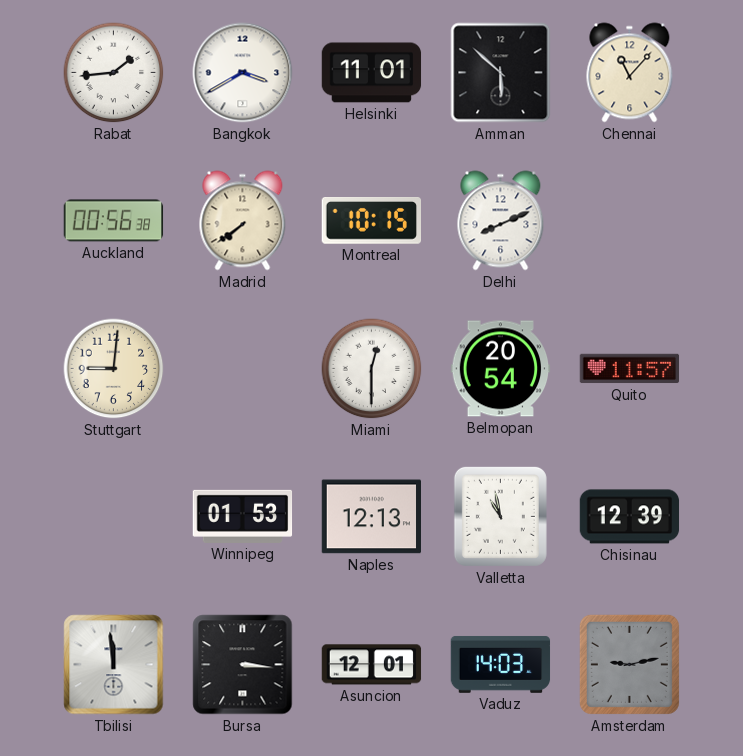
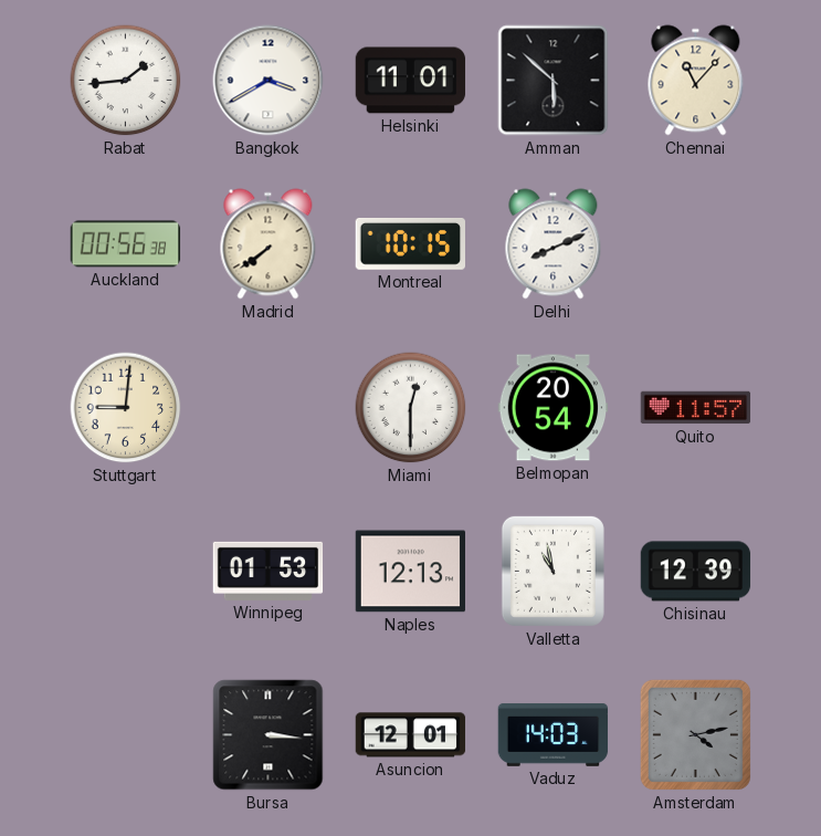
Tbilisi: 11:59 -> none
Amsterdam: 9:13 -> 4:13
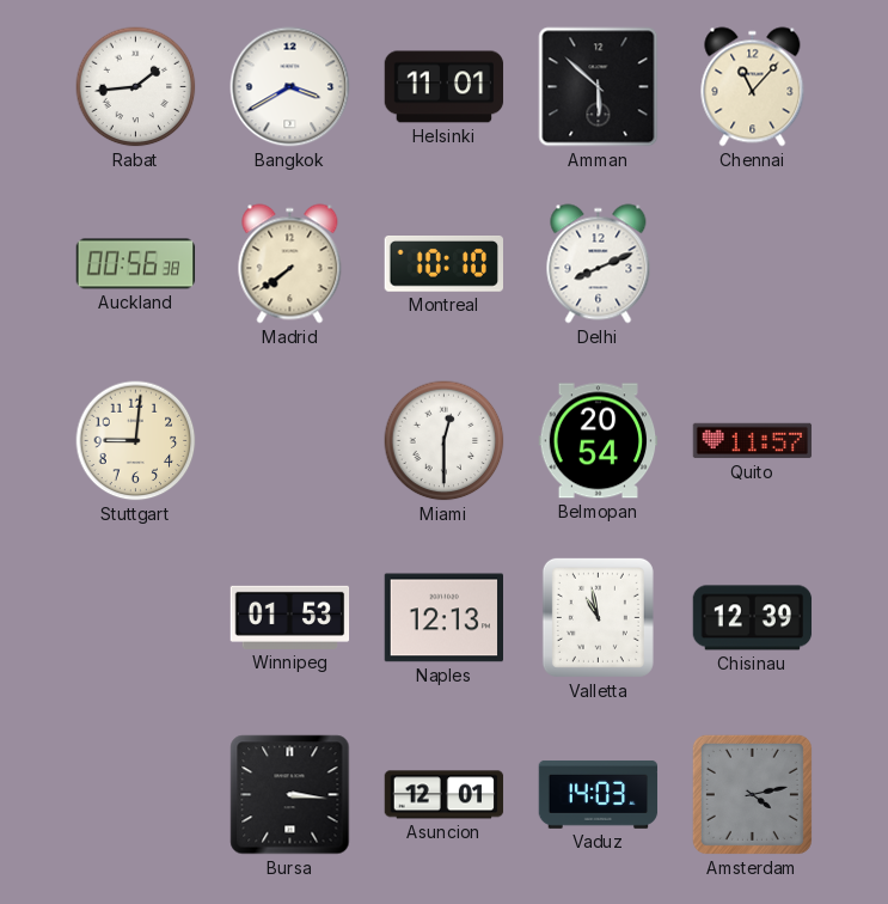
Montreal: 10:15 -> 10:10
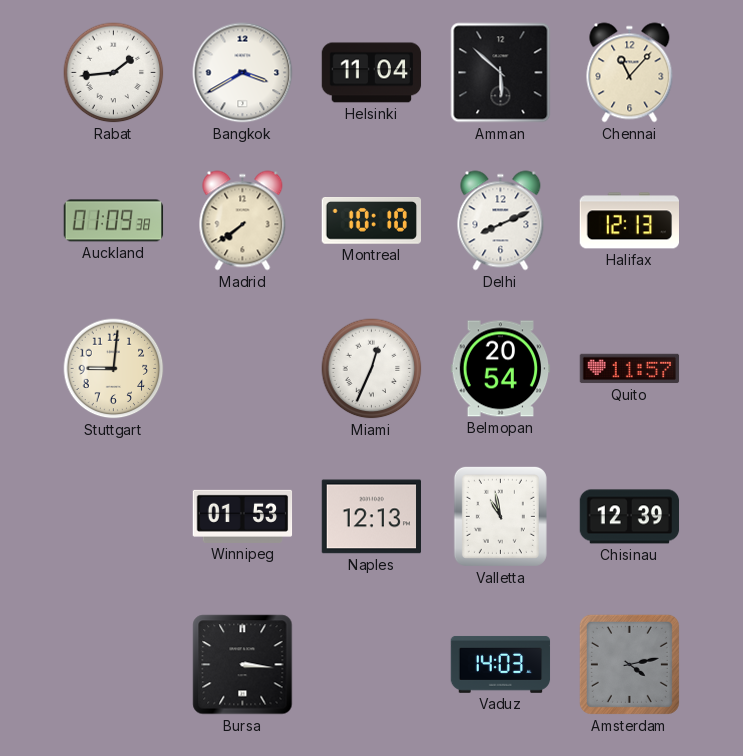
Helsinki: 11:01 -> 11:04
Auckland: 00:56 -> 01:09
Halifax: none -> 12:13
Miami: 12:30 -> 12:34
Asuncion: 12:01 -> none
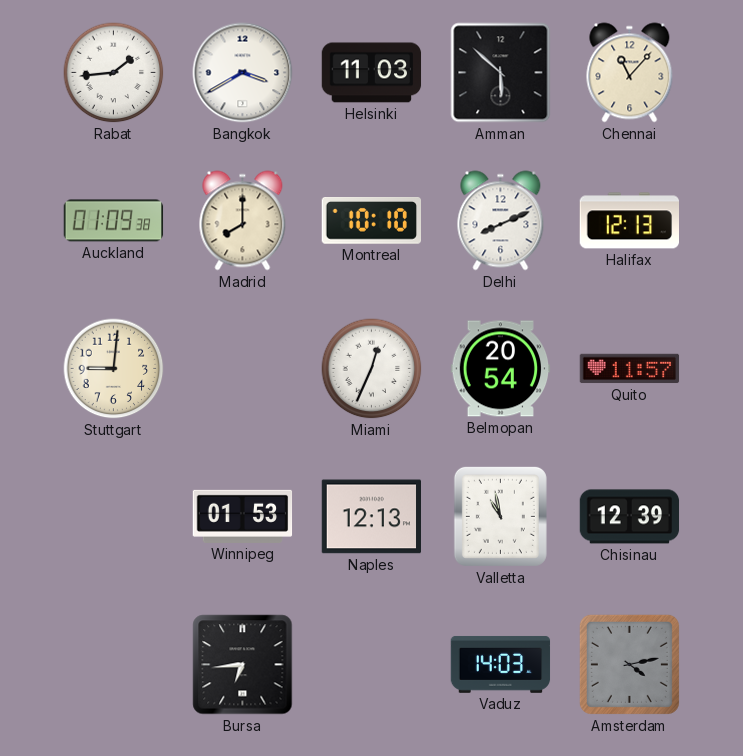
Helsinki: 11:04 -> 11:03
Madrid: 7:39 -> 8:00
Bursa: 3:16 -> 6:44
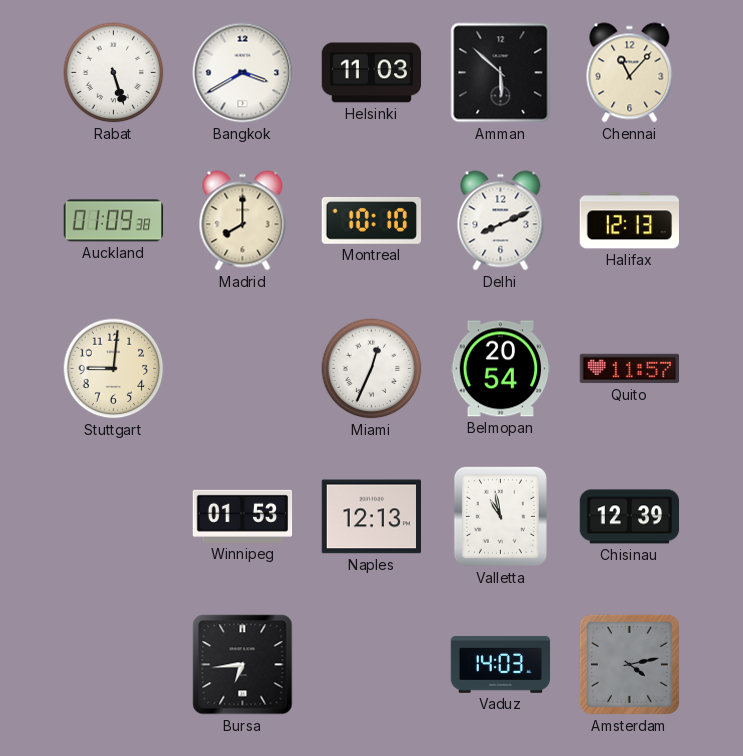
Rabat: 1:44 -> 5:27
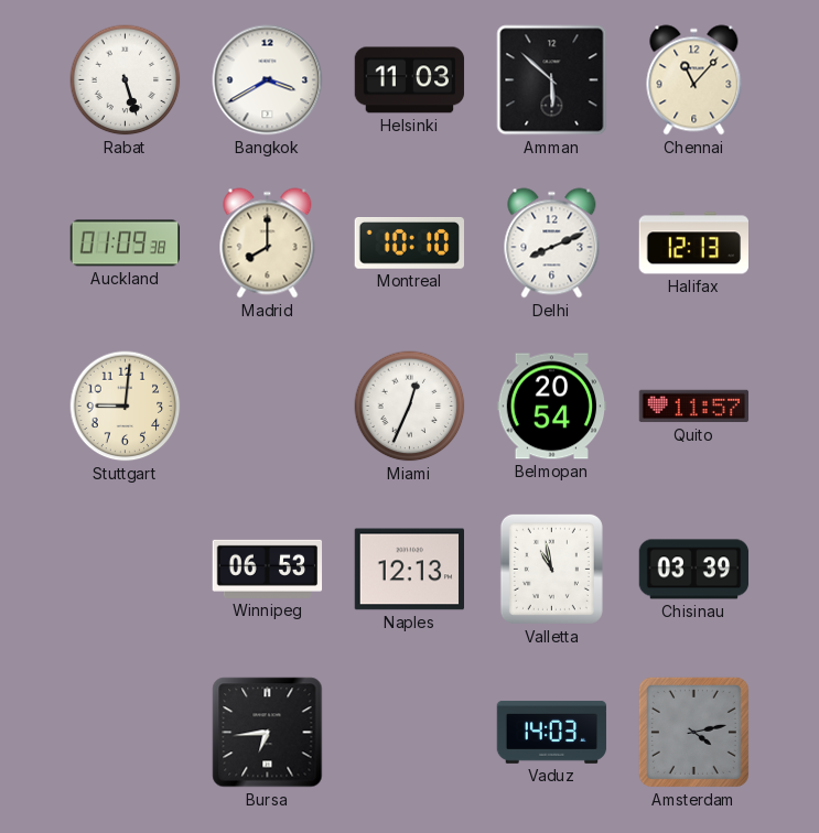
Winnipeg: 01:53 -> 06:53
Chisinau: 12:39 -> 03:39
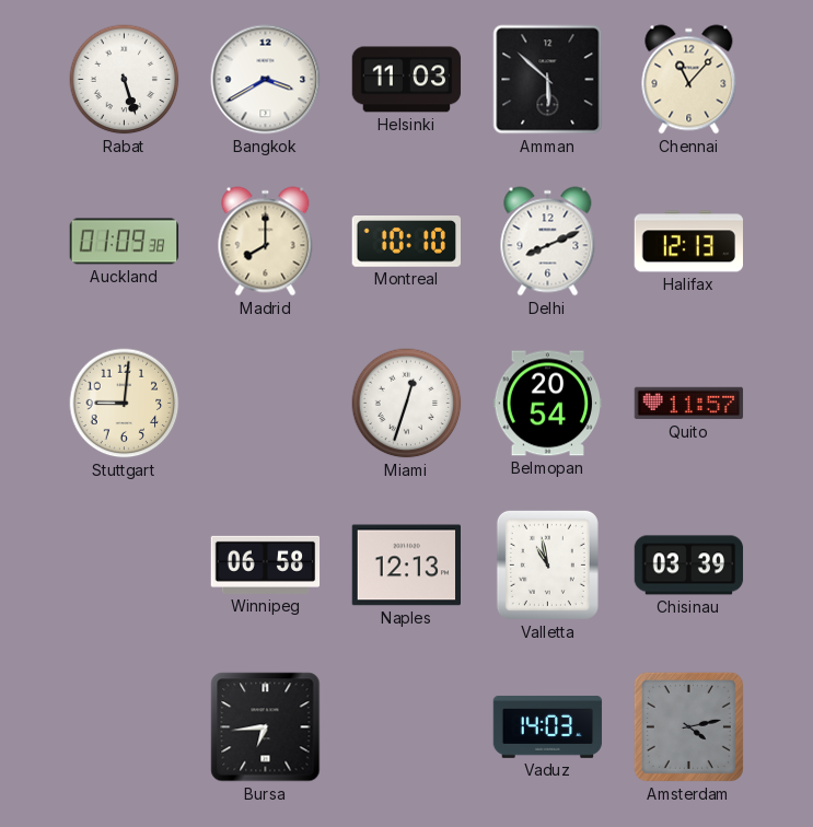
Miami: 12:34 -> 12:33
Winnipeg: 06:53 -> 06:58
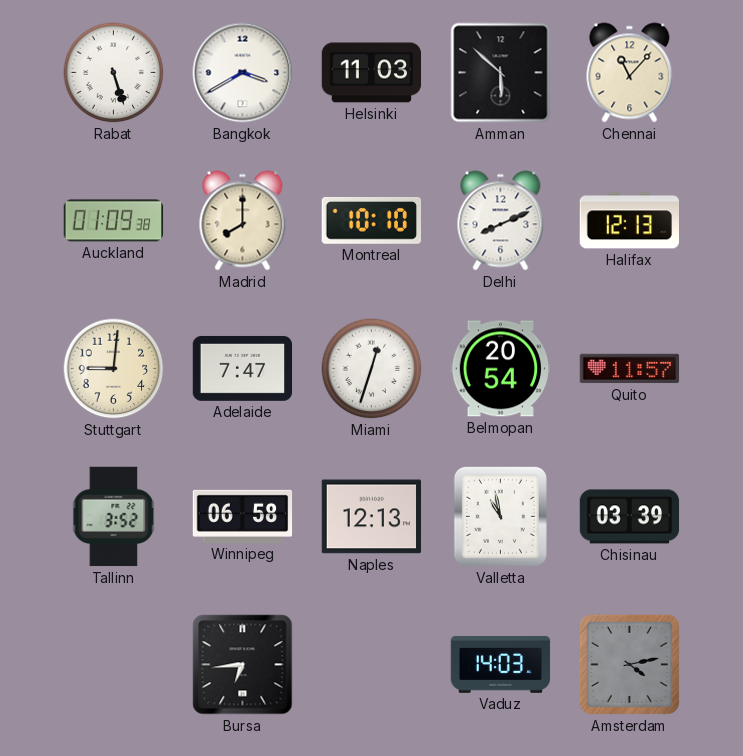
Adelaide: none -> 7:47
Tallinn: none -> 3:52
